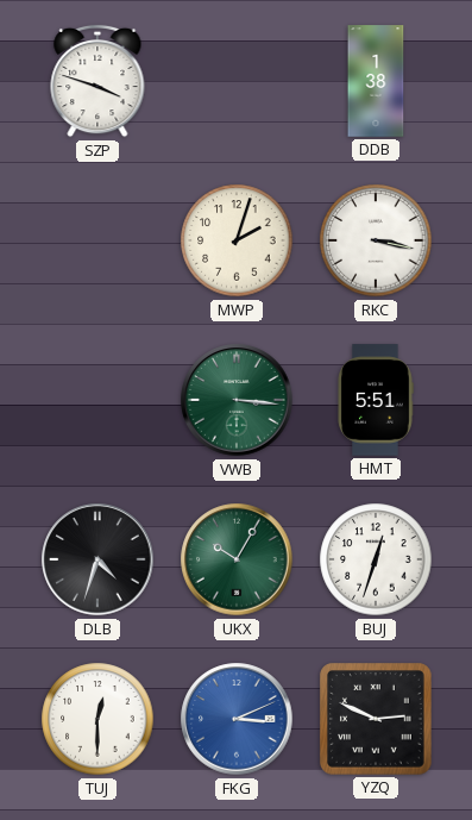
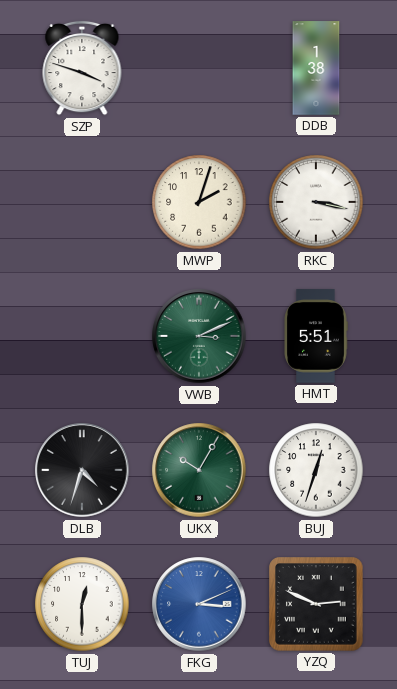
VWB: 3:16 -> 3:11
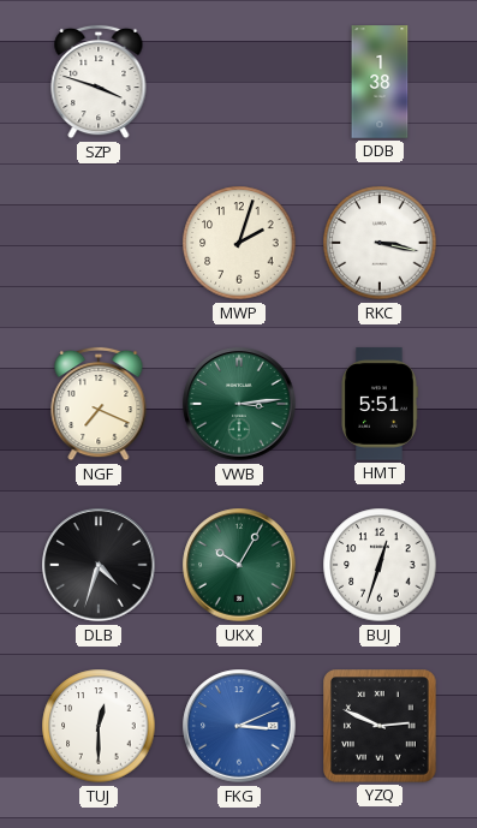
NGF: none -> 7:19
VWB: 3:11 -> 3:14
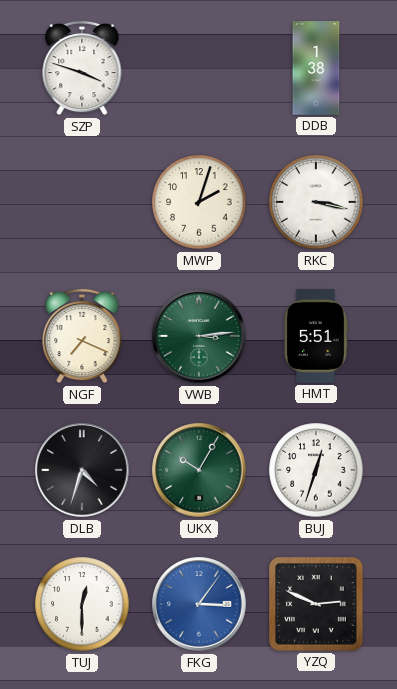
FKG: 3:11 -> 3:06
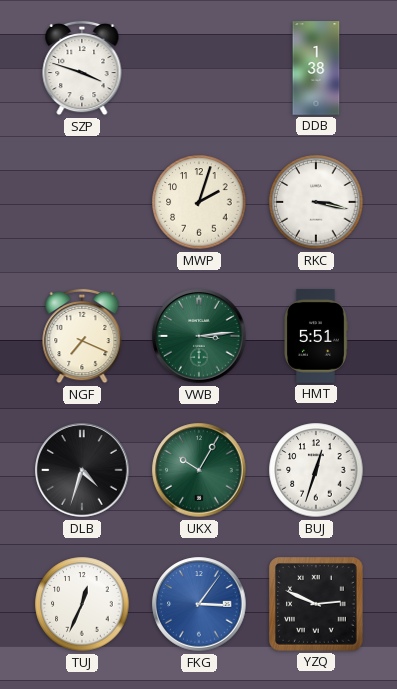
TUJ: 12:30 -> 12:34
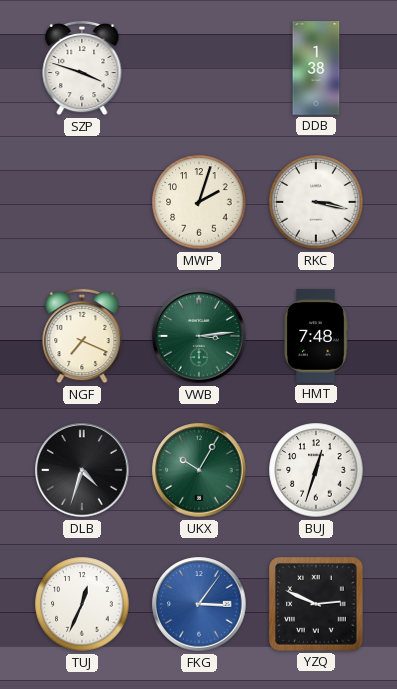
HMT: 5:51 -> 7:48
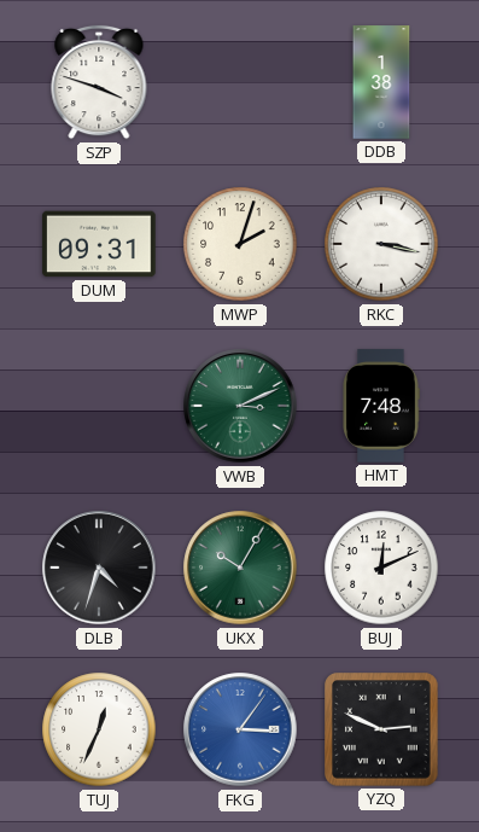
DUM: none -> 09:31
NGF: 7:19 -> none
VWB: 3:14 -> 3:11
BUJ: 12:33 -> 12:11
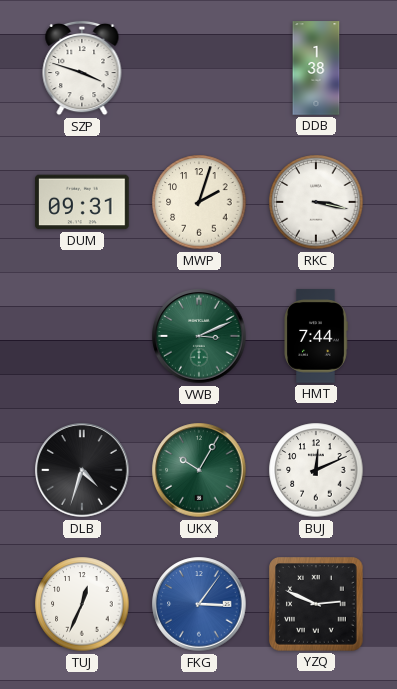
HMT: 7:48 -> 7:44
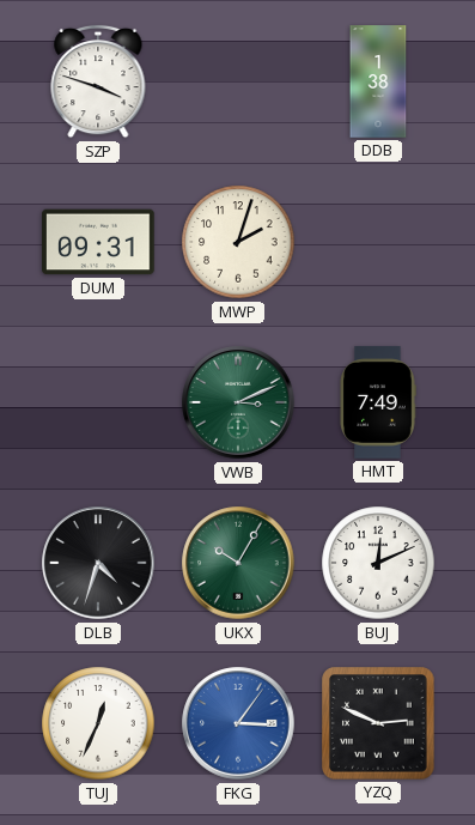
RKC: 3:17 -> none
HMT: 7:44 -> 7:49
